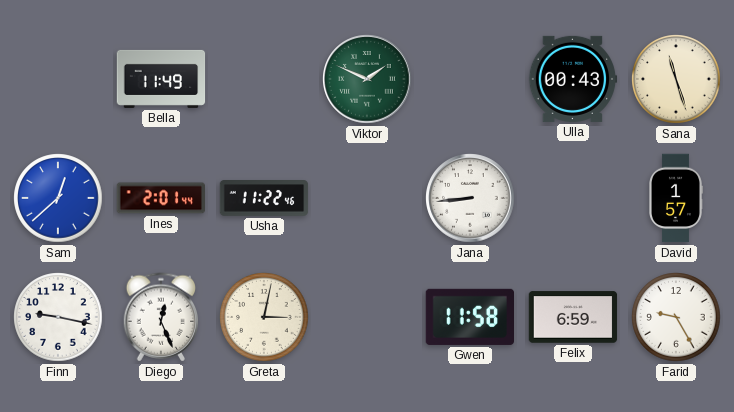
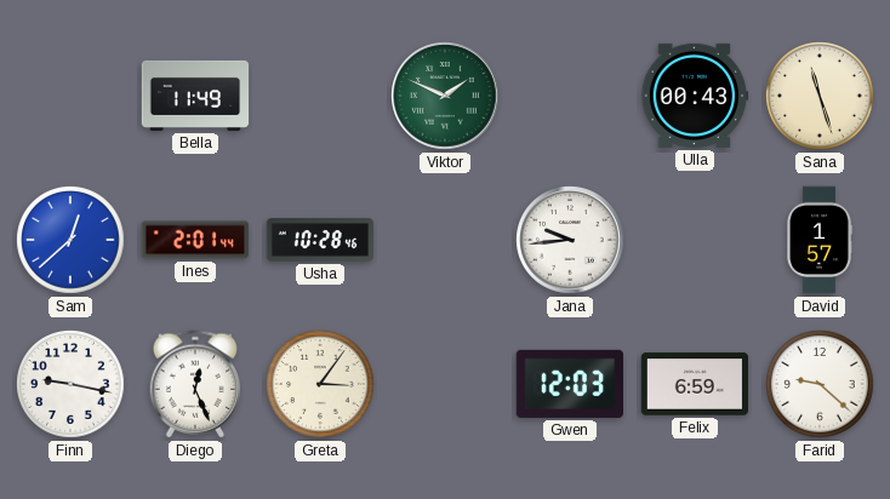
Usha: 11:22 -> 10:28
Jana: 8:44 -> 9:44
Greta: 3:02 -> 3:06
Gwen: 11:58 -> 12:03
Farid: 9:25 -> 9:22
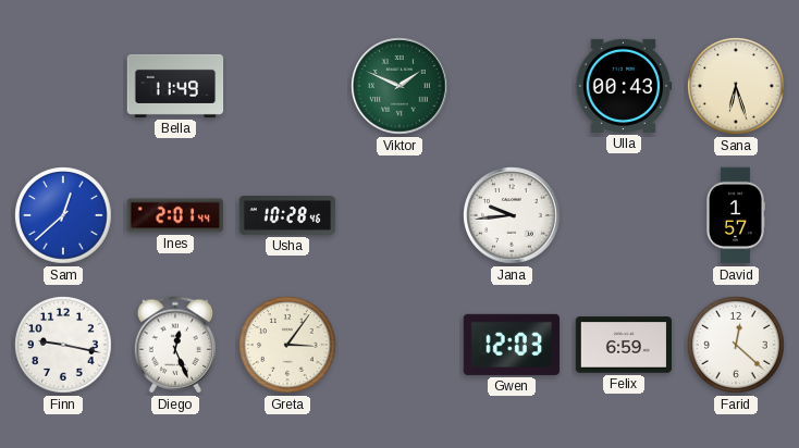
Sana: 11:27 -> 6:27
Farid: 9:22 -> 12:22
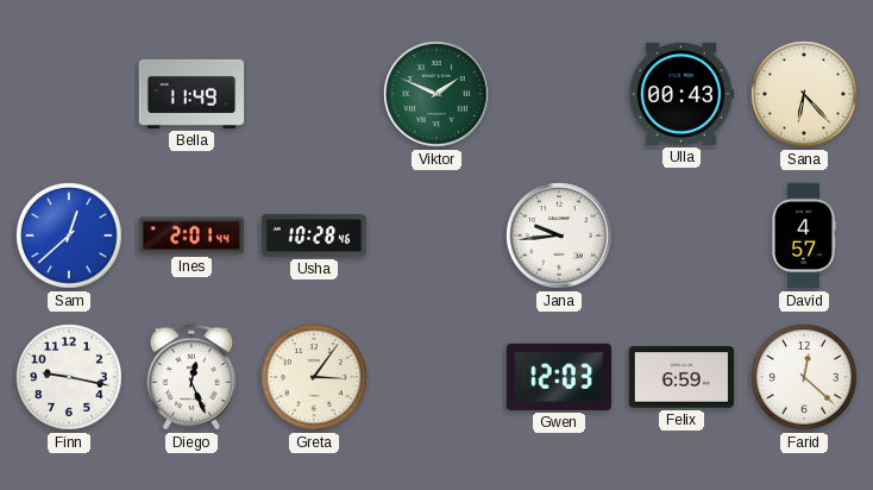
Sana: 6:27 -> 6:23
David: 1:57 -> 4:57
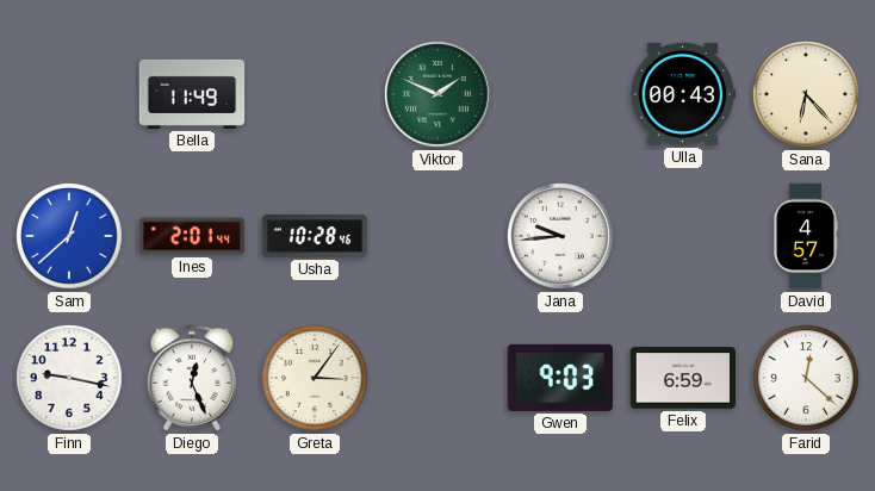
Gwen: 12:03 -> 9:03
